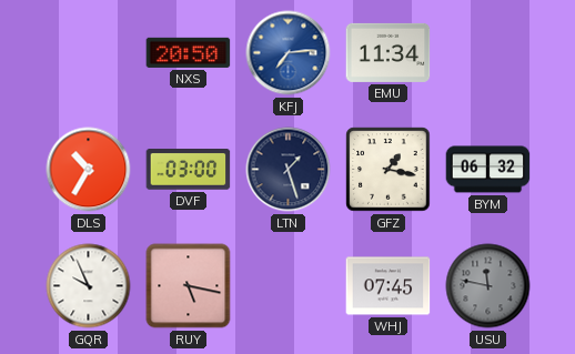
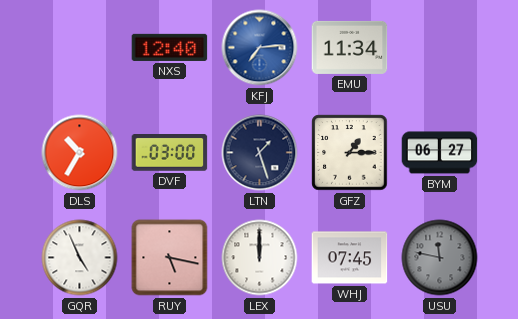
NXS: 20:50 -> 12:40
GFZ: 1:17 -> 1:15
BYM: 06:32 -> 06:27
GQR: 9:56 -> 4:56
LEX: none -> 12:00
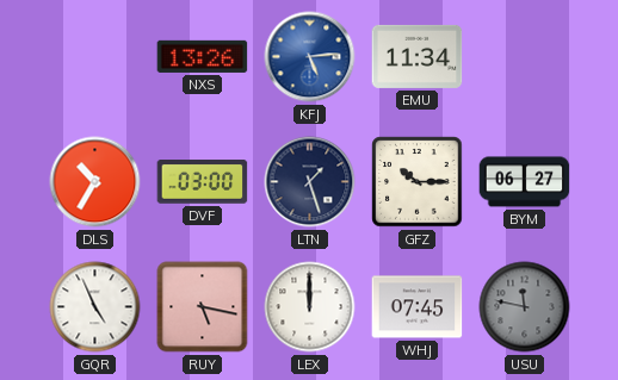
NXS: 12:40 -> 13:26
KFJ: 7:14 -> 5:14
GFZ: 1:15 -> 10:15
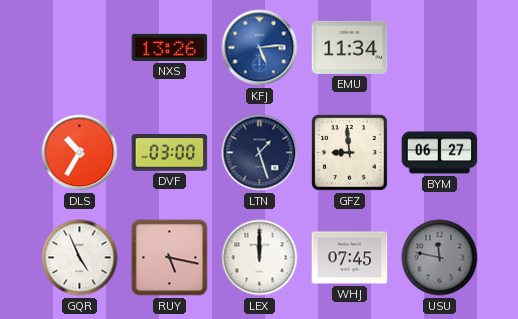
GFZ: 10:15 -> 8:59
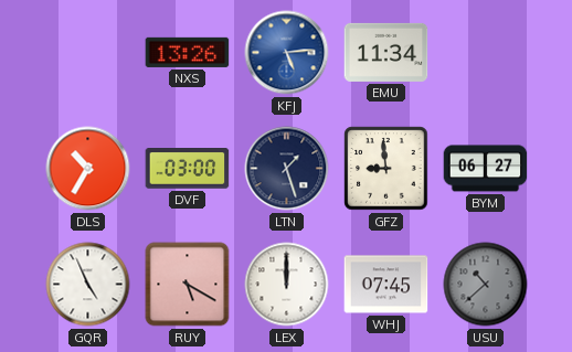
RUY: 5:17 -> 5:20
USU: 11:47 -> 10:38
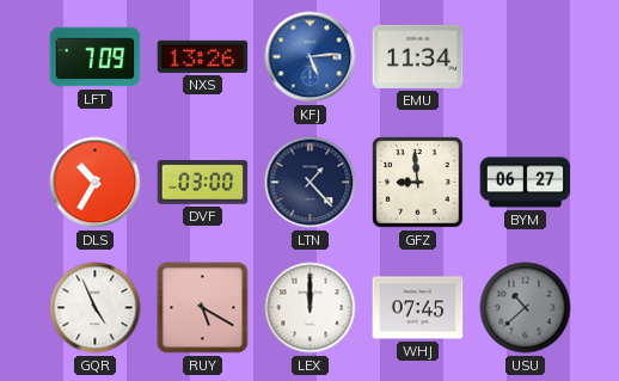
LFT: none -> 7:09
LTN: 1:27 -> 1:23
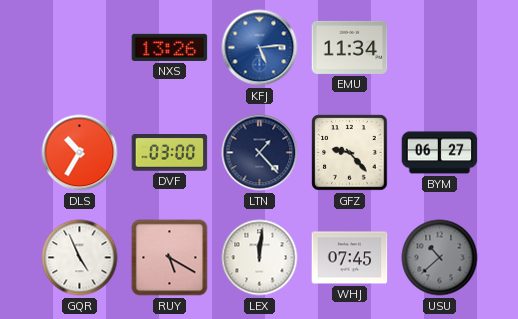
LFT: 7:09 -> none
GFZ: 8:59 -> 9:23
LEX: 12:00 -> 12:01
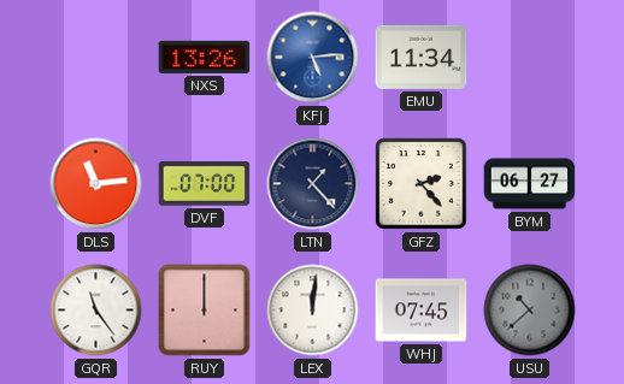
DLS: 10:35 -> 11:14
DVF: 03:00 -> 07:00
GFZ: 9:23 -> 2:23
GQR: 4:56 -> 11:24
RUY: 5:20 -> 12:00
